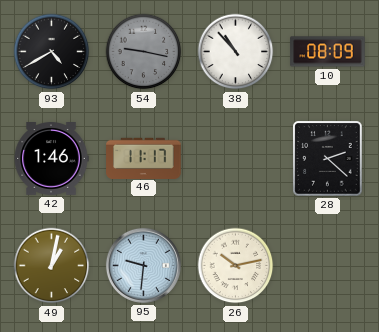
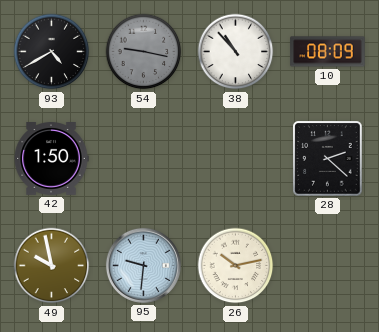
42: 1:46 -> 1:50
46: 11:17 -> none
49: 1:02 -> 9:58
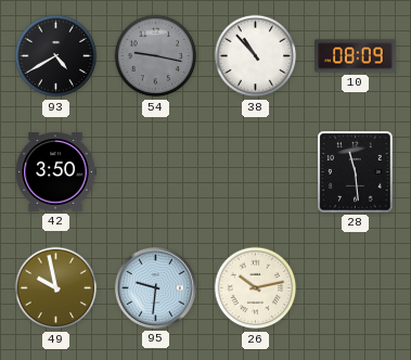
42: 1:50 -> 3:50
28: 2:22 -> 11:29
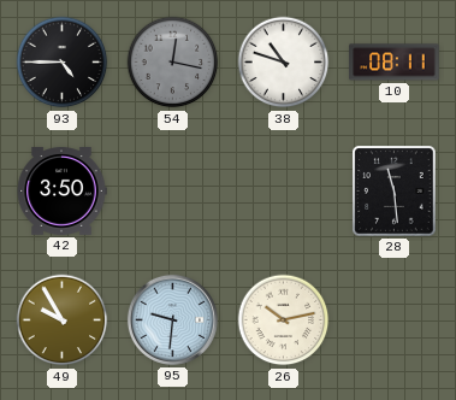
93: 4:40 -> 4:45
54: 9:17 -> 12:17
38: 10:53 -> 10:48
10: 08:09 -> 08:11
49: 9:58 -> 9:55
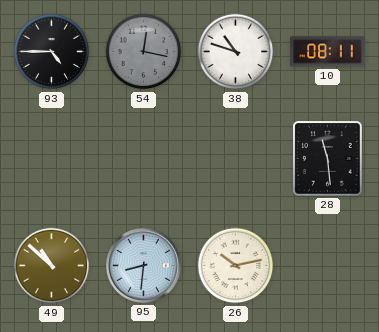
42: 3:50 -> none
49: 9:55 -> 10:52
95: 9:31 -> 8:31
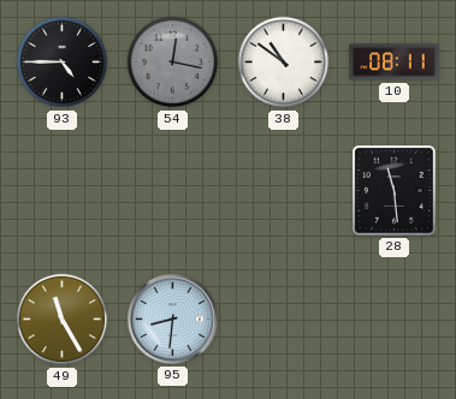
38: 10:48 -> 10:51
49: 10:52 -> 11:25
26: 10:13 -> none
